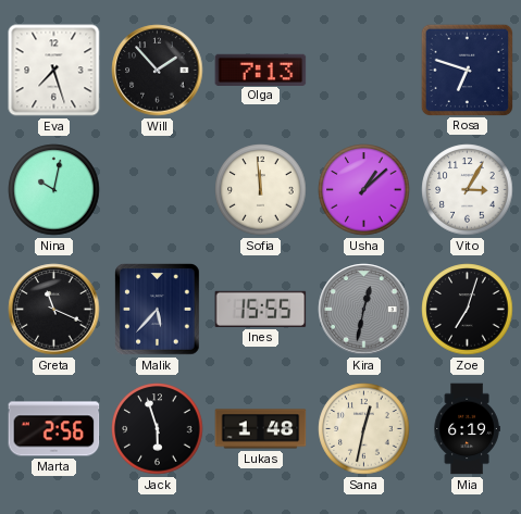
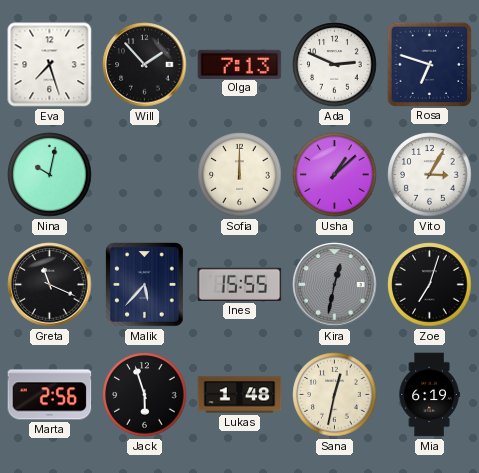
Ada: none -> 2:49
Sofia: 11:59 -> 12:00
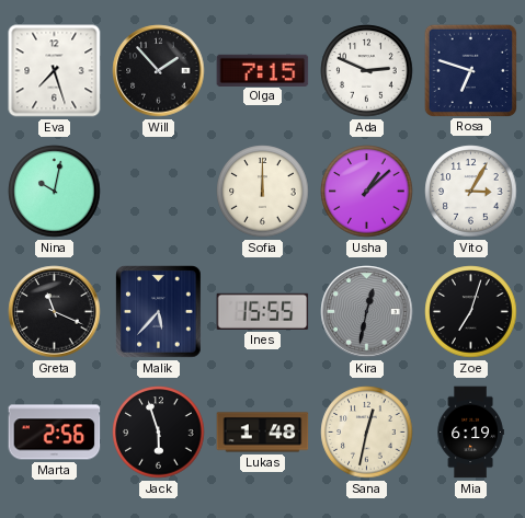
Olga: 7:13 -> 7:15
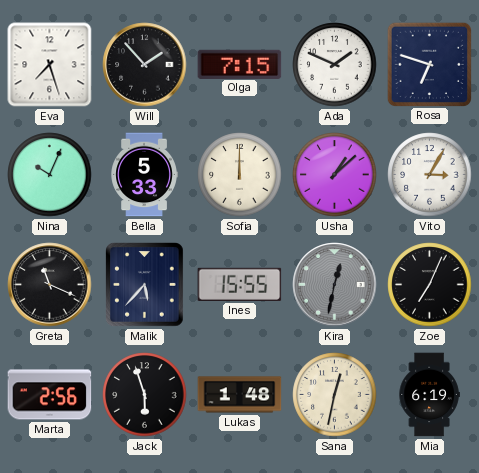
Ada: 2:49 -> 1:49
Nina: 10:02 -> 10:04
Bella: none -> 5:33
Zoe: 7:03 -> 7:04
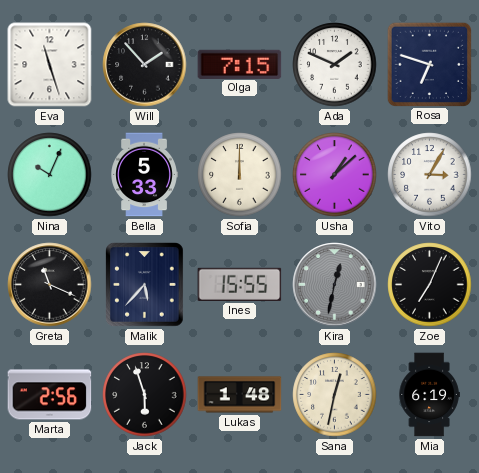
Eva: 7:27 -> 11:27
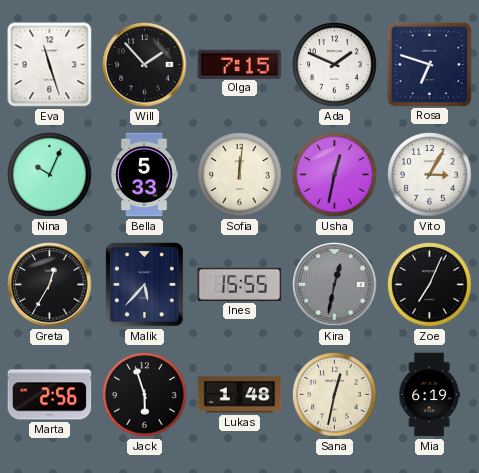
Sofia: 12:00 -> 12:01
Usha: 1:08 -> 12:32
Greta: 11:19 -> 12:35
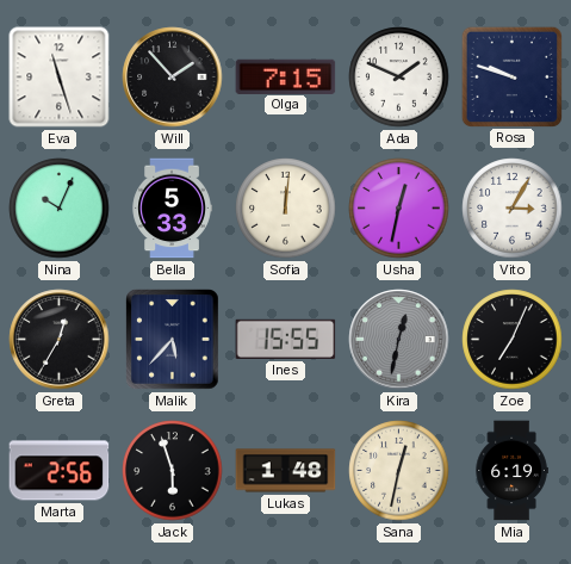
Rosa: 6:48 -> 9:48
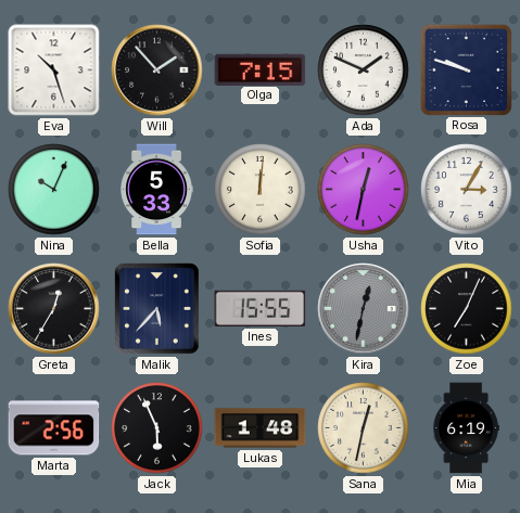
Eva: 11:27 -> 10:27
Jack: 5:57 -> 5:56
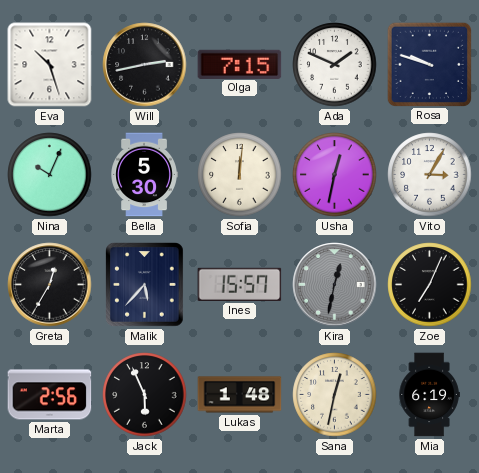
Will: 1:53 -> 2:43
Bella: 5:33 -> 5:30
Ines: 15:55 -> 15:57
